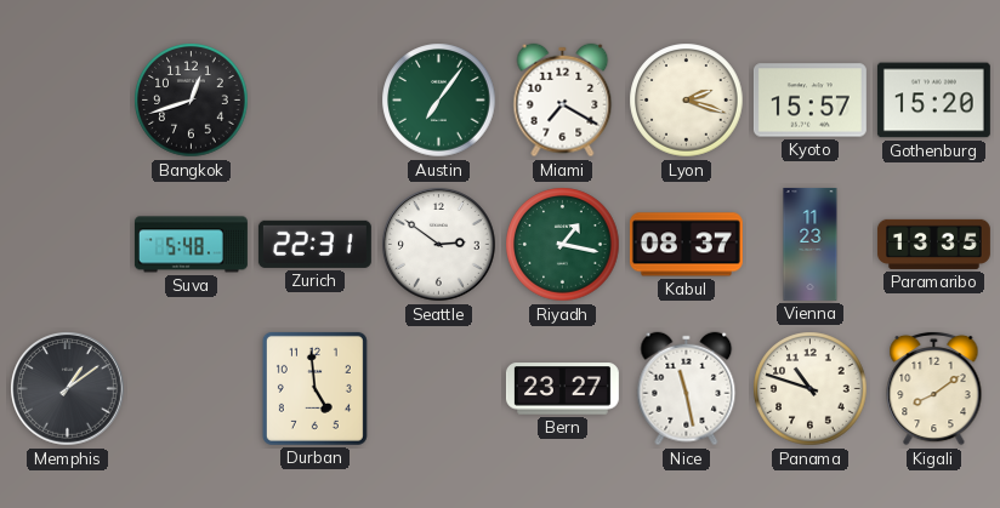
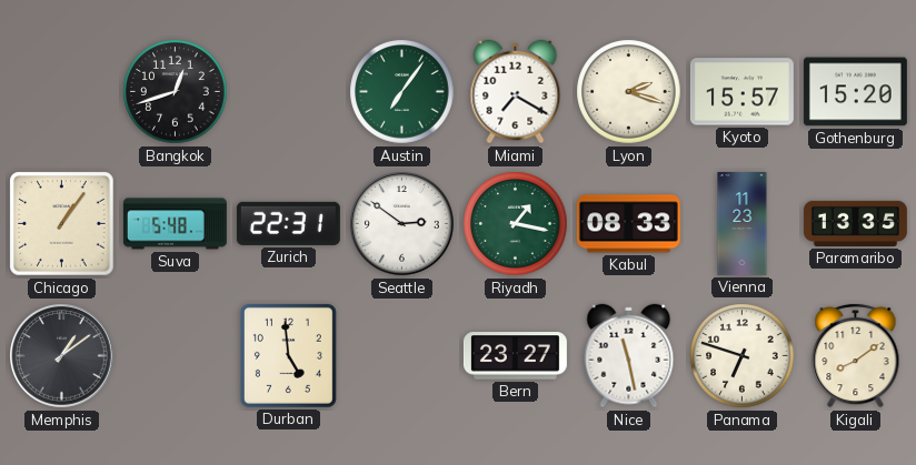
Chicago: none -> 1:06
Kabul: 08:37 -> 08:33
Panama: 10:48 -> 6:48
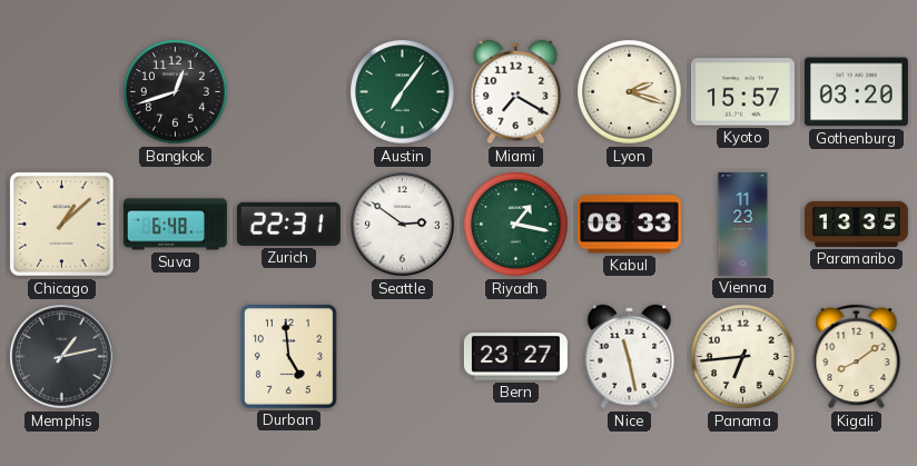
Gothenburg: 15:20 -> 03:20
Chicago: 1:06 -> 1:08
Suva: 5:48 -> 6:48
Memphis: 1:09 -> 1:13
Panama: 6:48 -> 6:44
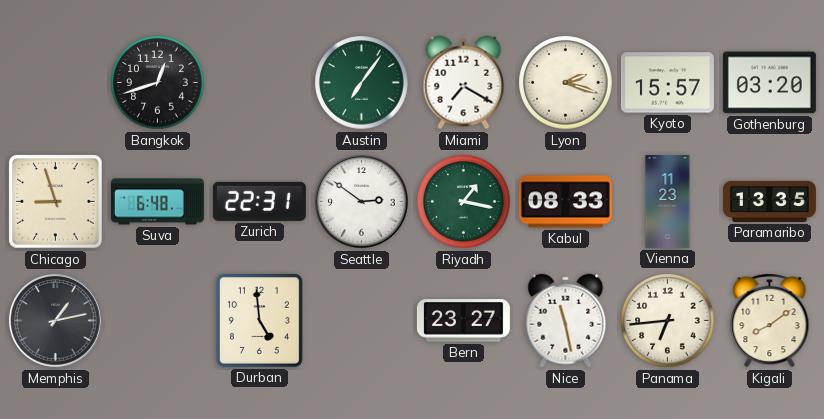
Chicago: 1:08 -> 8:57
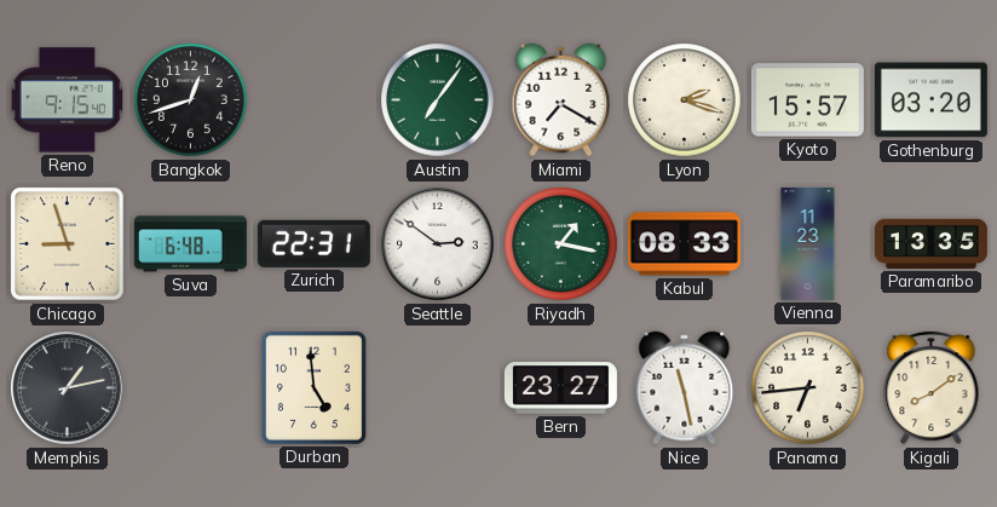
Reno: none -> 9:15
